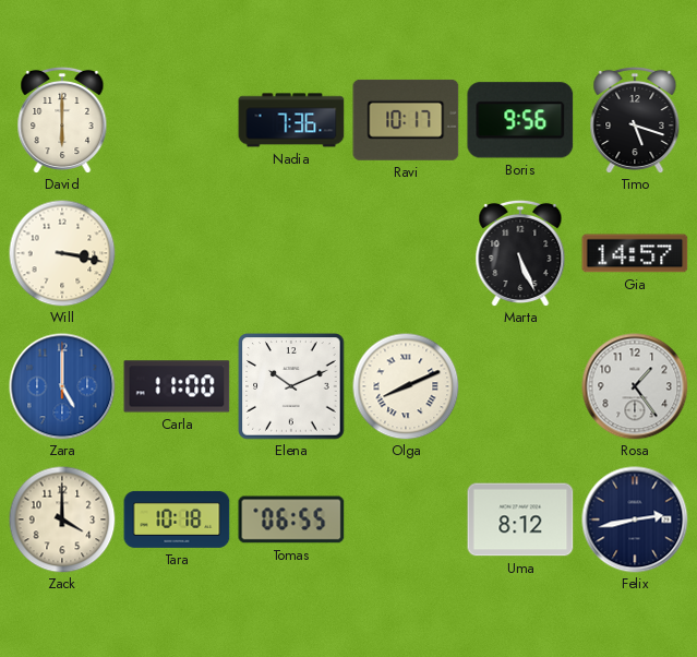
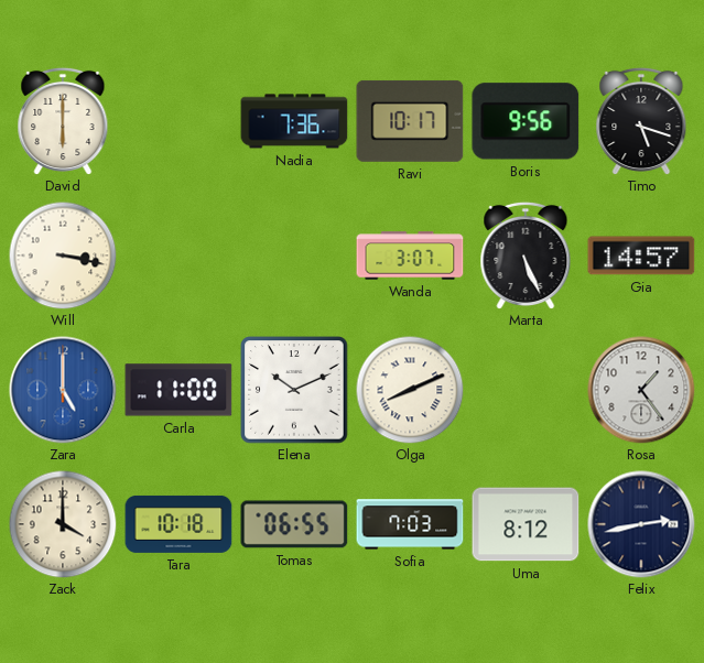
Wanda: none -> 3:07
Sofia: none -> 7:03
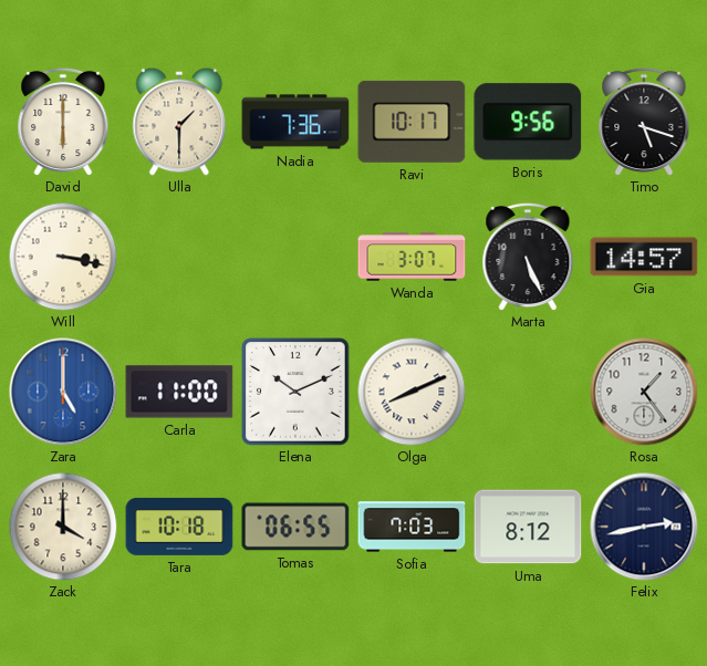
Ulla: none -> 1:30
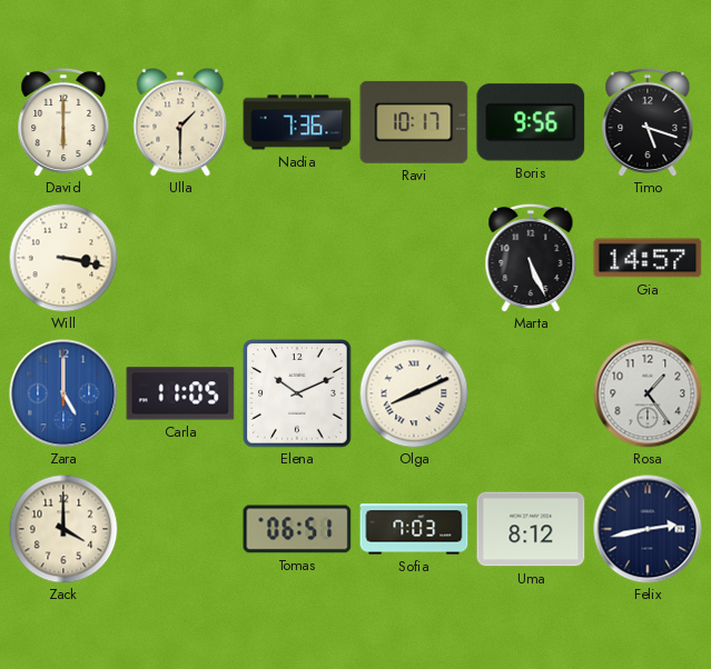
Wanda: 3:07 -> none
Carla: 11:00 -> 11:05
Tara: 10:18 -> none
Tomas: 06:55 -> 06:51
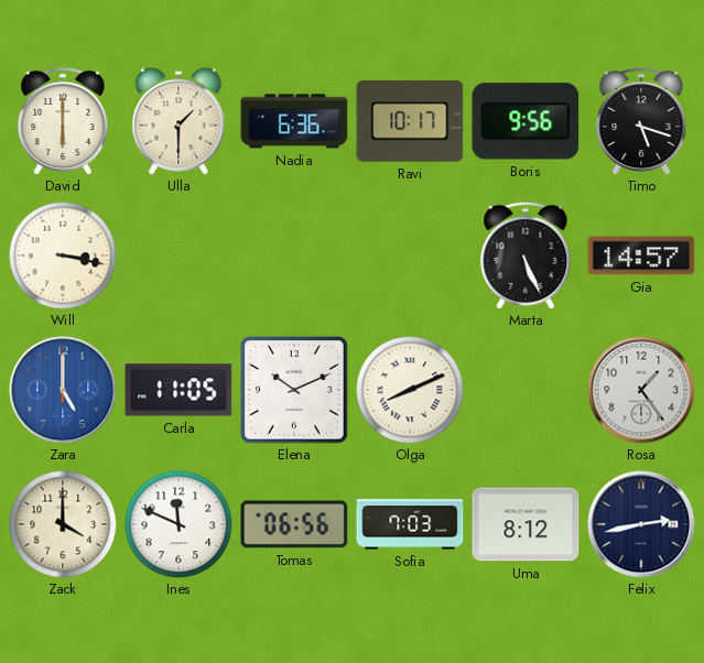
Nadia: 7:36 -> 6:36
Ines: none -> 11:49
Tomas: 06:51 -> 06:56
